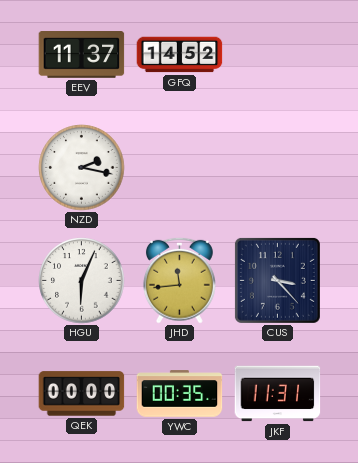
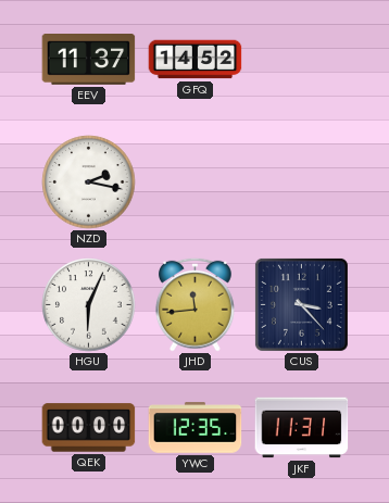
YWC: 00:35 -> 12:35
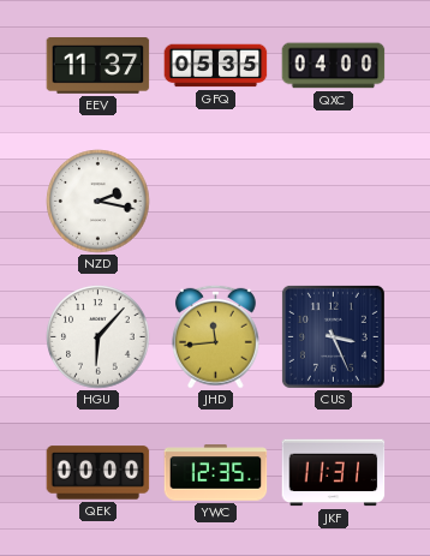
GFQ: 14:52 -> 05:35
QXC: none -> 04:00
HGU: 6:04 -> 6:07
CUS: 3:23 -> 3:26
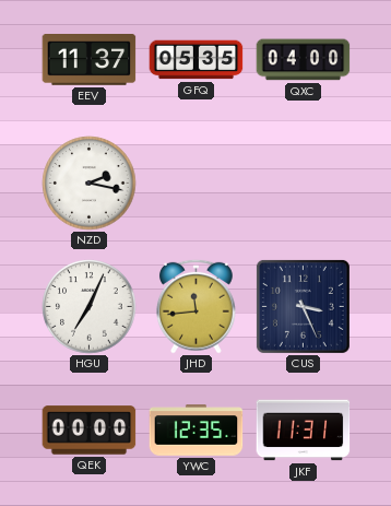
HGU: 6:07 -> 7:04
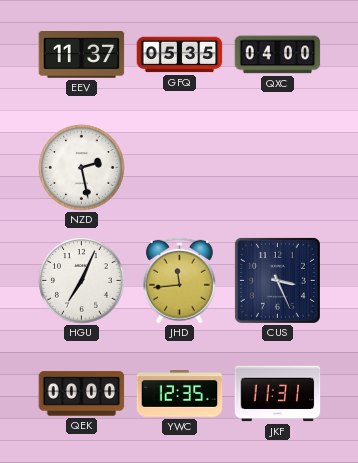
NZD: 2:17 -> 2:28
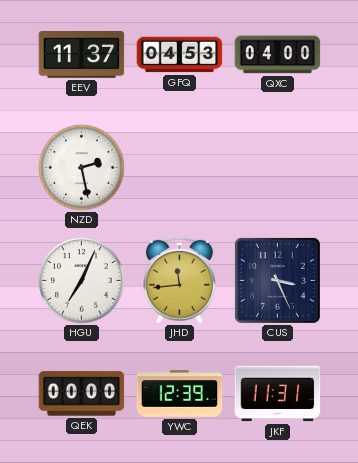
GFQ: 05:35 -> 04:53
YWC: 12:35 -> 12:39
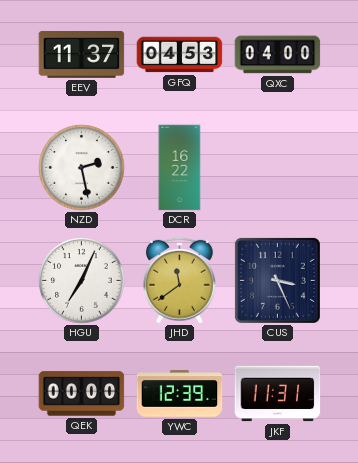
DCR: none -> 16:22
JHD: 11:44 -> 11:39
